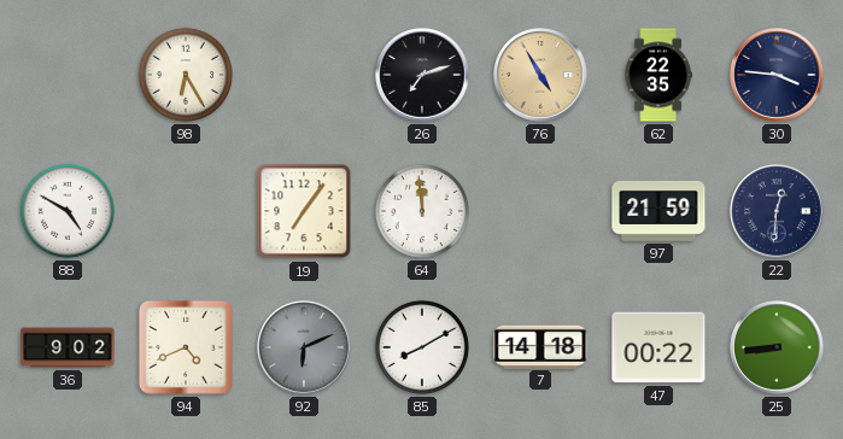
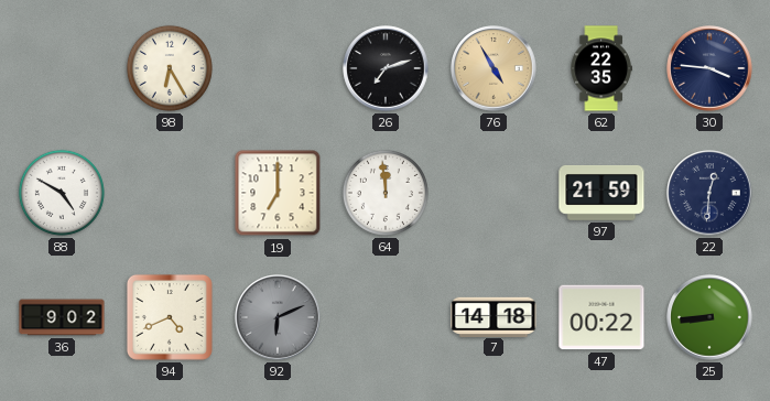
19: 7:06 -> 7:00
85: 8:10 -> none
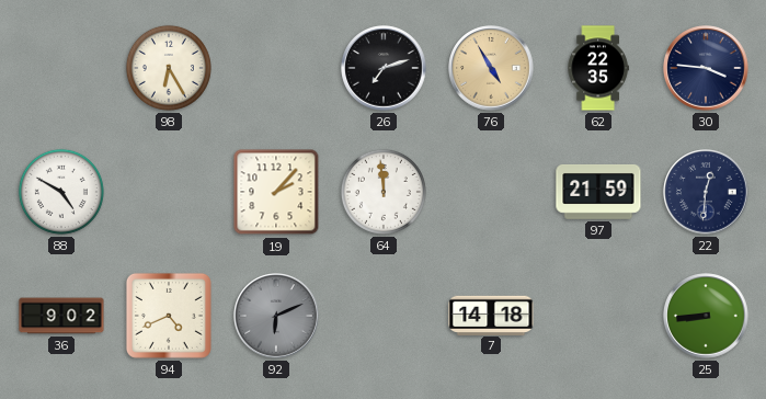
19: 7:00 -> 2:07
47: 00:22 -> none
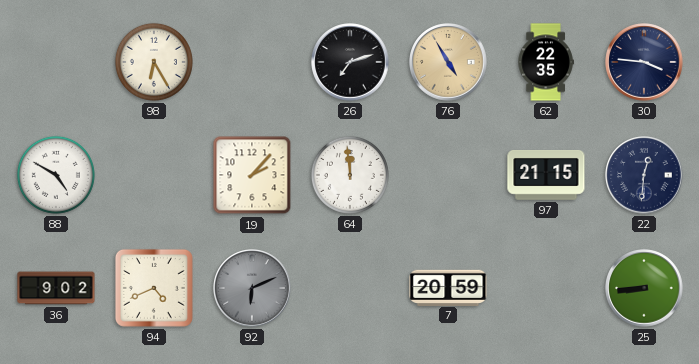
97: 21:59 -> 21:15
7: 14:18 -> 20:59
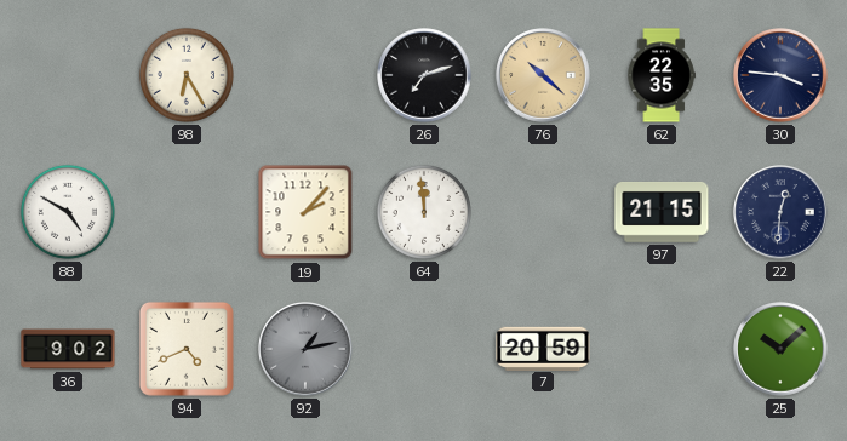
76: 4:55 -> 10:22
92: 6:11 -> 1:13
25: 8:44 -> 10:08
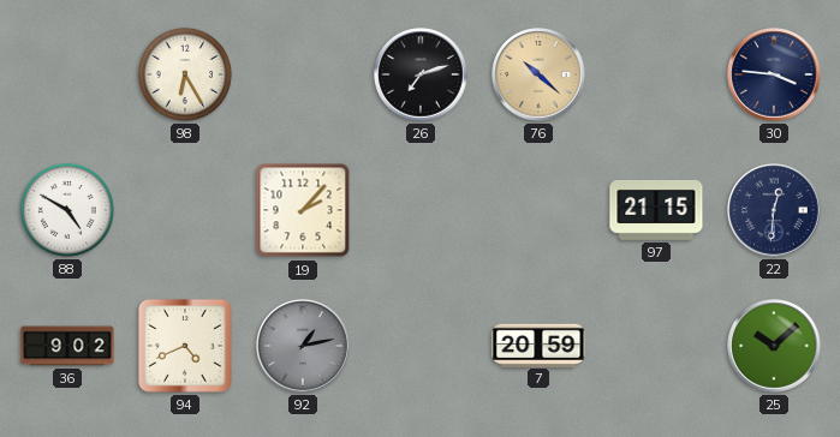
62: 22:35 -> none
64: 11:59 -> none
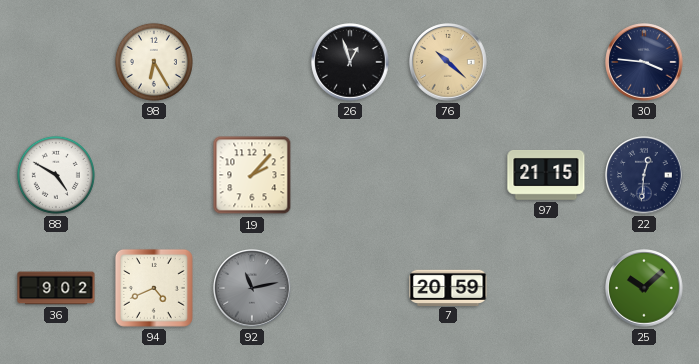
26: 7:12 -> 12:57
92: 1:13 -> 11:13
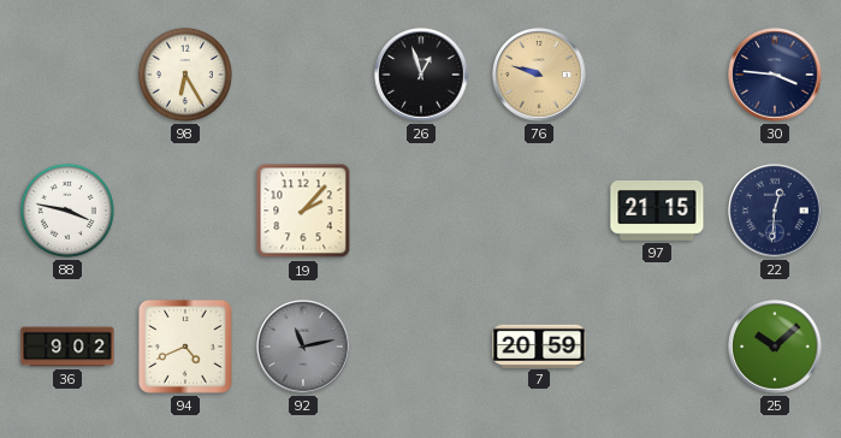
76: 10:22 -> 9:48
88: 4:50 -> 3:47
